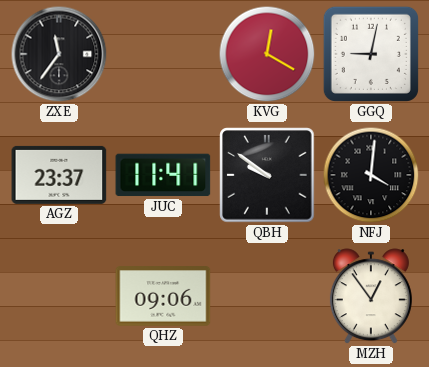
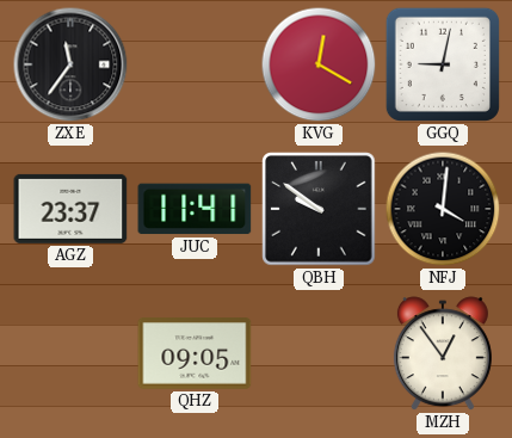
QHZ: 09:06 -> 09:05
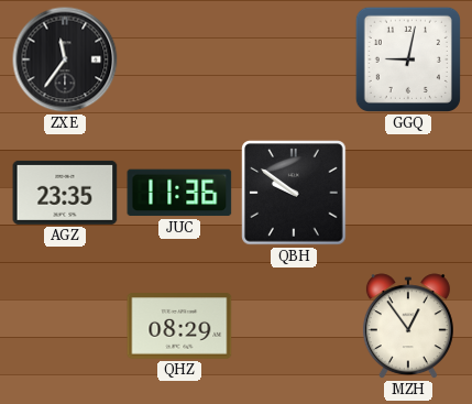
KVG: 12:20 -> none
AGZ: 23:37 -> 23:35
JUC: 11:41 -> 11:36
NFJ: 4:01 -> none
QHZ: 09:05 -> 08:29
